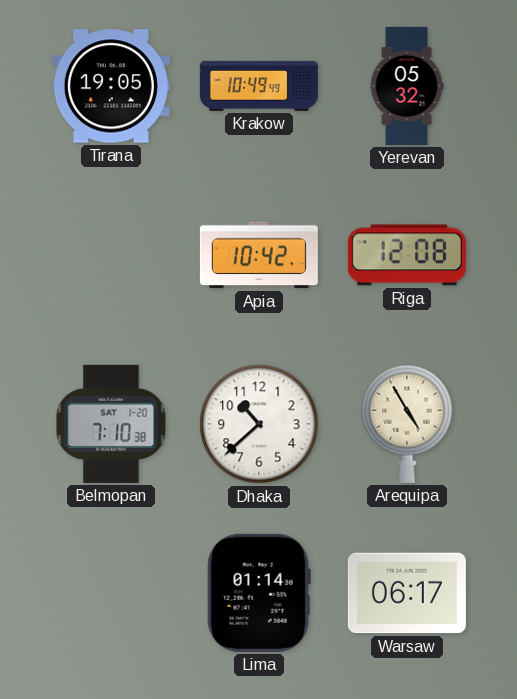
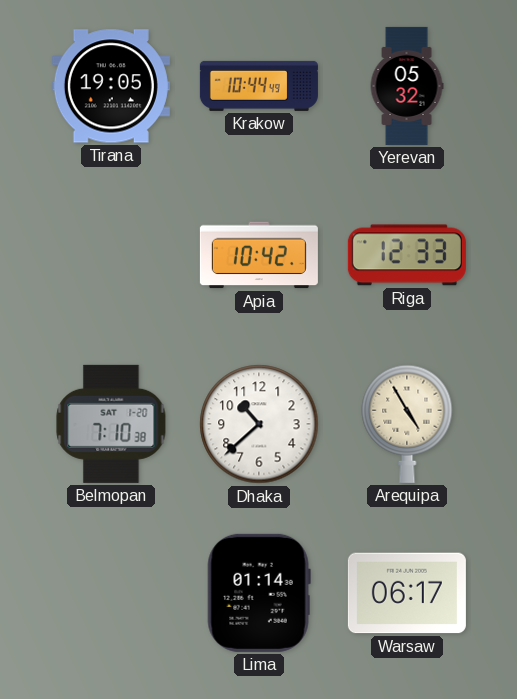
Krakow: 10:49 -> 10:44
Riga: 12:08 -> 12:33
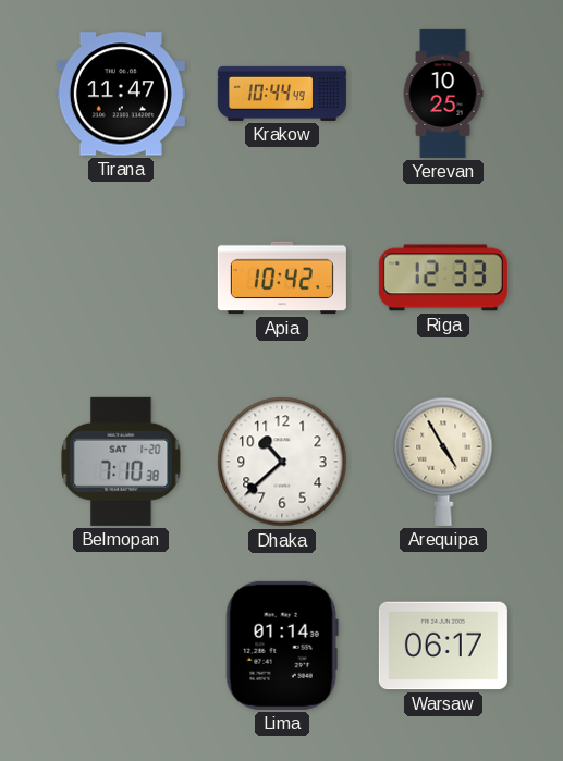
Tirana: 19:05 -> 11:47
Yerevan: 05:32 -> 10:25
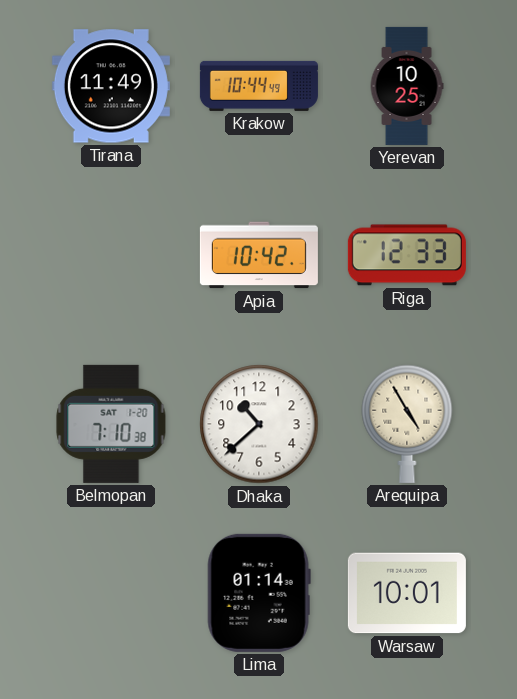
Tirana: 11:47 -> 11:49
Warsaw: 06:17 -> 10:01
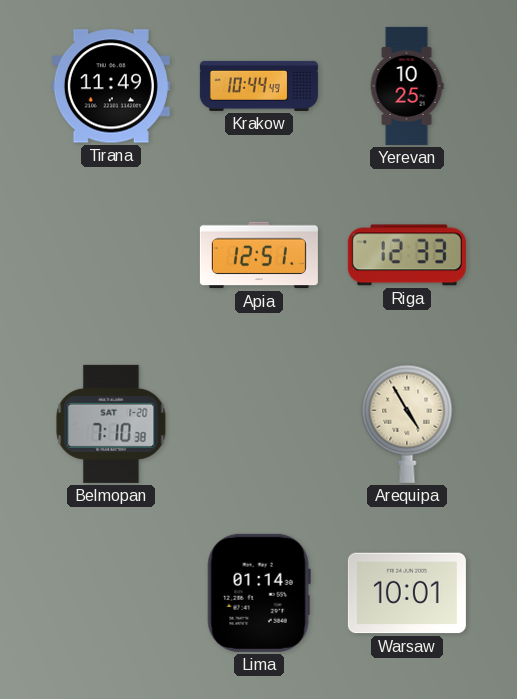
Apia: 10:42 -> 12:51
Dhaka: 10:38 -> none
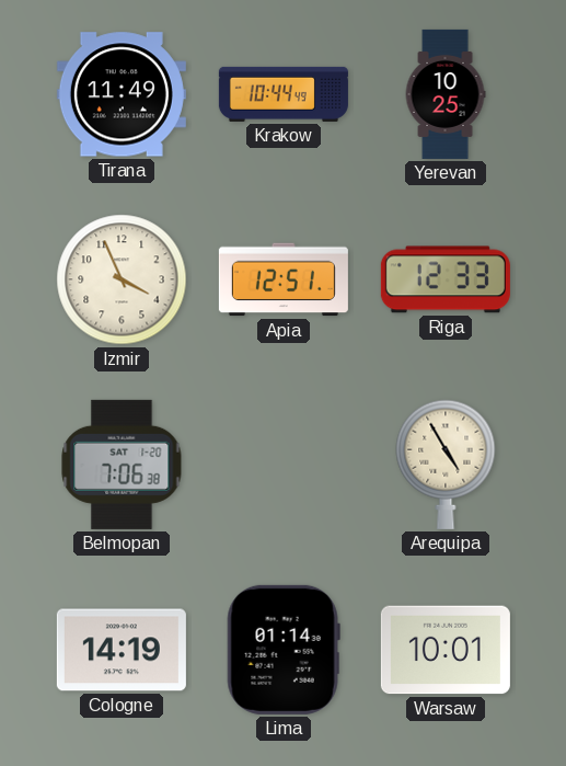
Izmir: none -> 3:56
Belmopan: 7:10 -> 7:06
Cologne: none -> 14:19
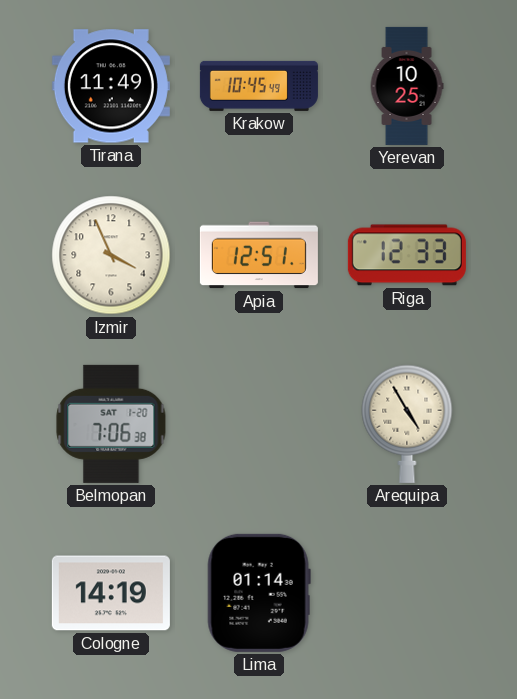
Krakow: 10:44 -> 10:45
Warsaw: 10:01 -> none
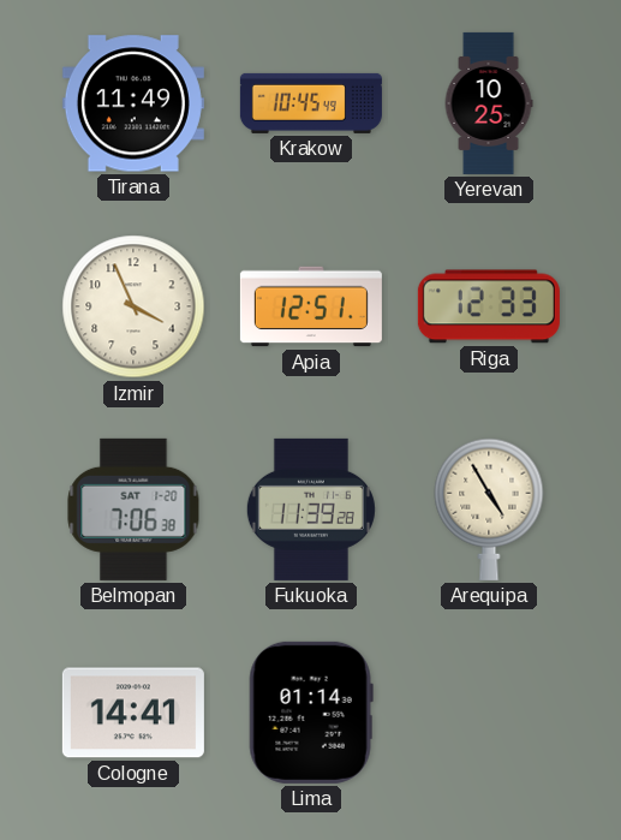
Fukuoka: none -> 11:39
Cologne: 14:19 -> 14:41
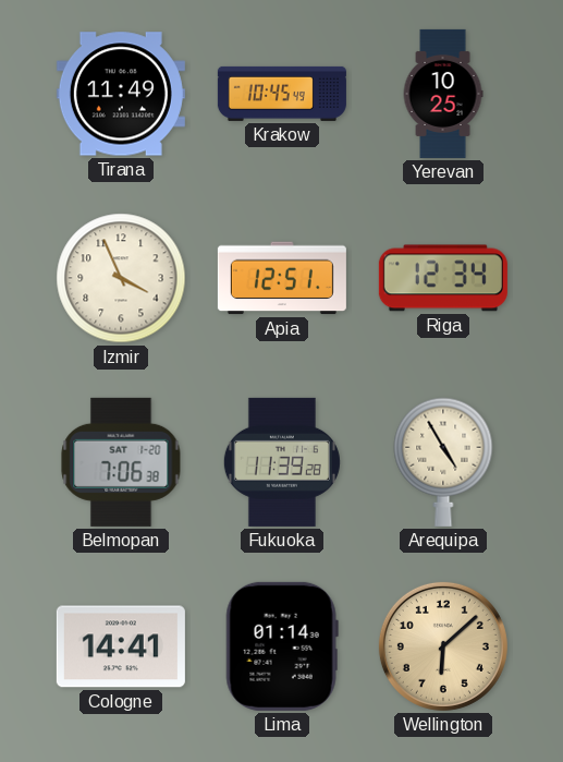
Riga: 12:33 -> 12:34
Wellington: none -> 6:08
